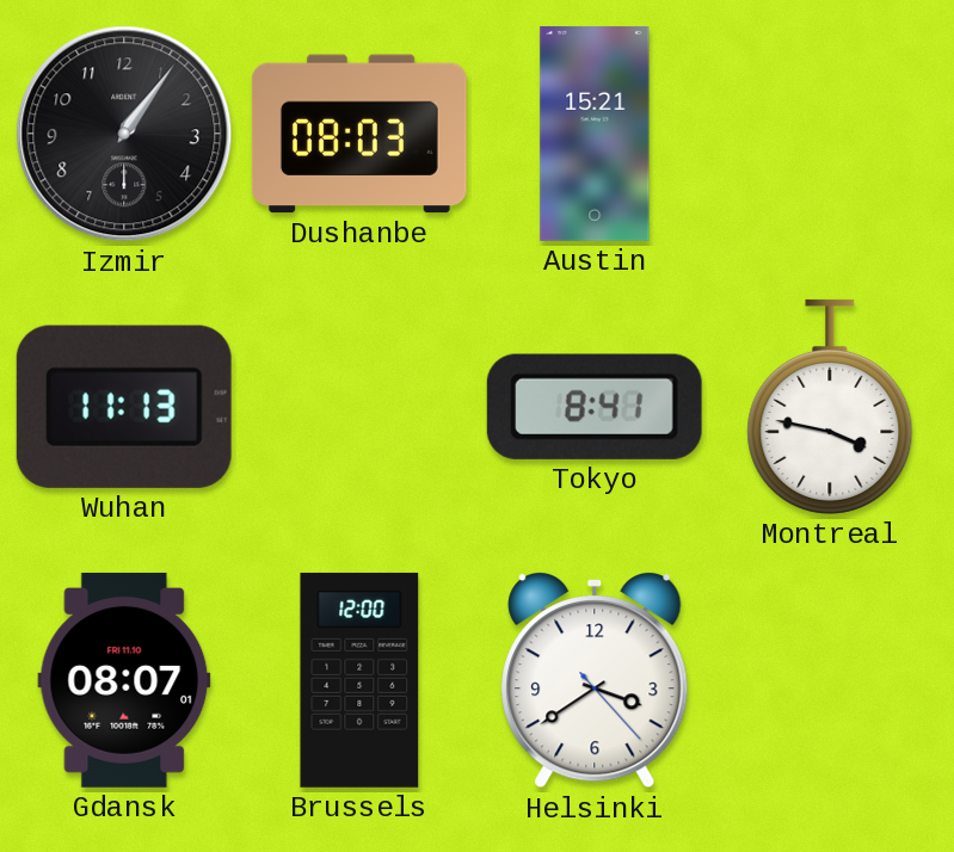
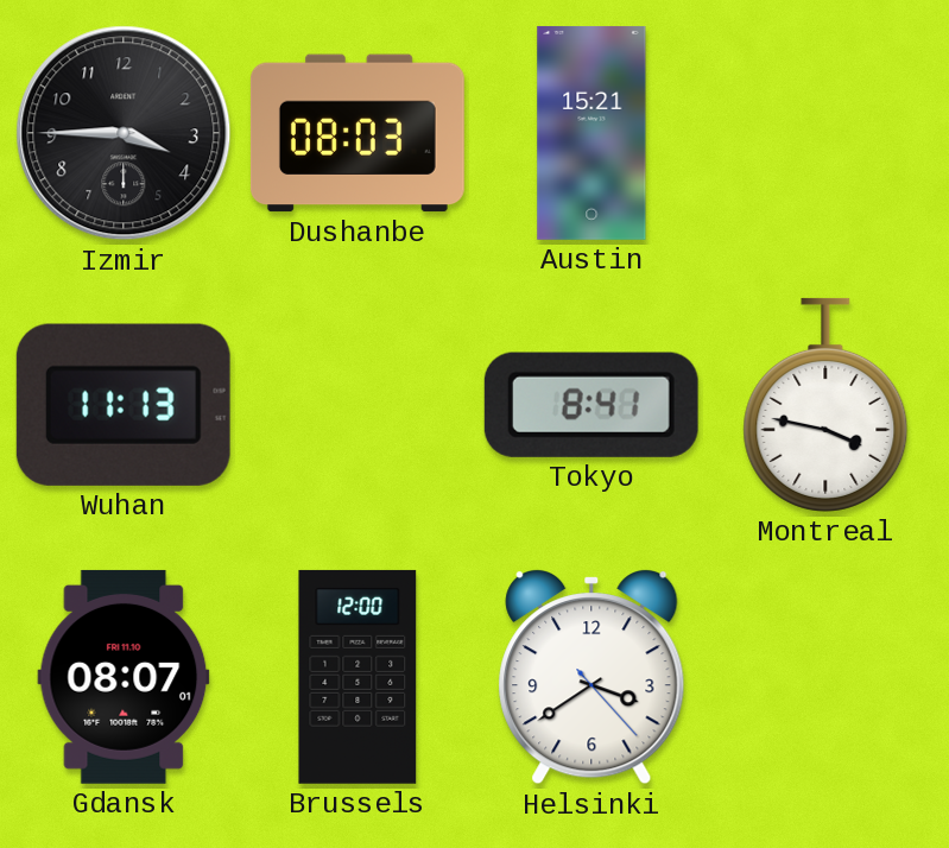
Izmir: 1:06 -> 3:45
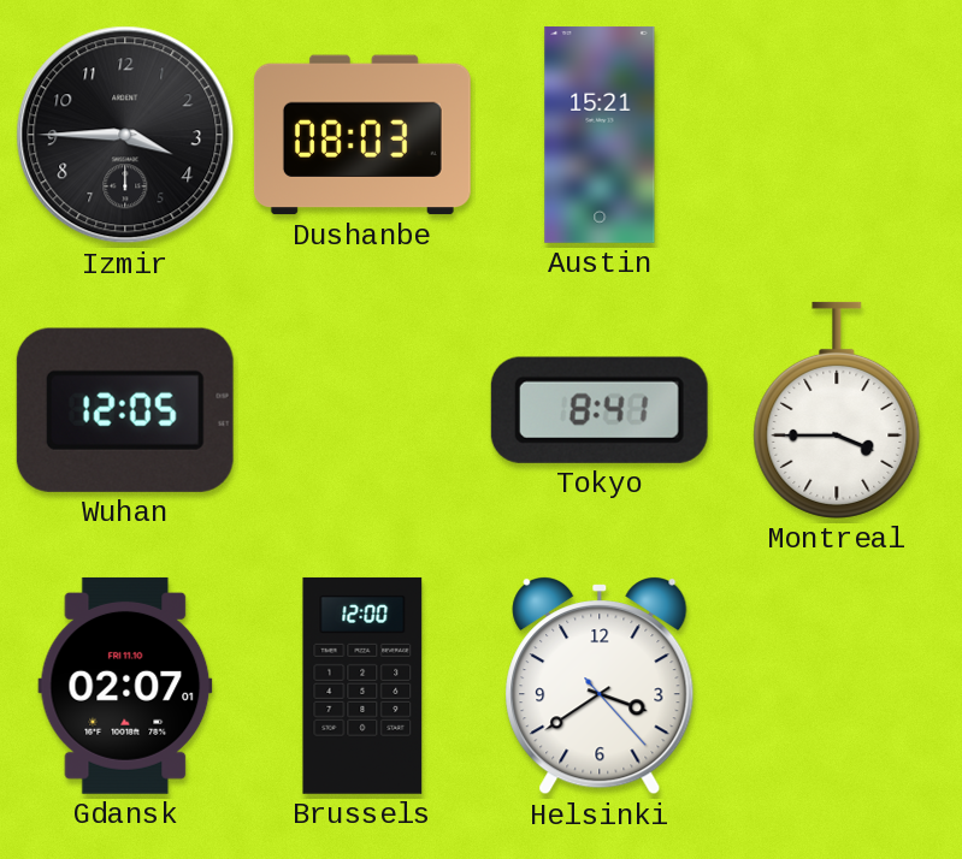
Wuhan: 11:13 -> 12:05
Montreal: 3:47 -> 3:45
Gdansk: 08:07 -> 02:07
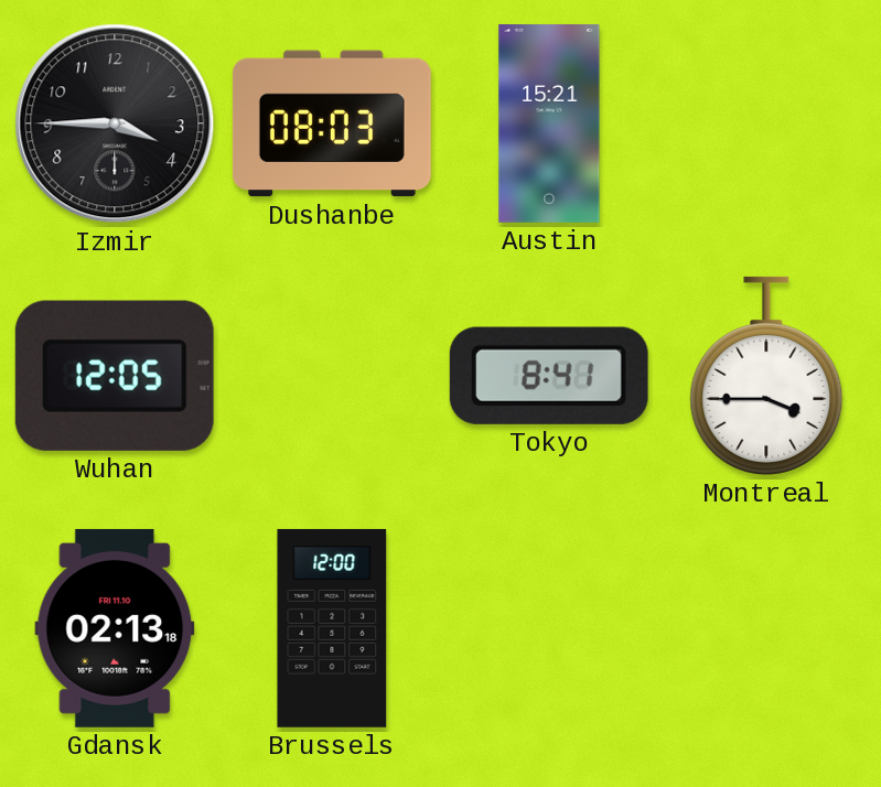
Gdansk: 02:07 -> 02:13
Helsinki: 3:39 -> none
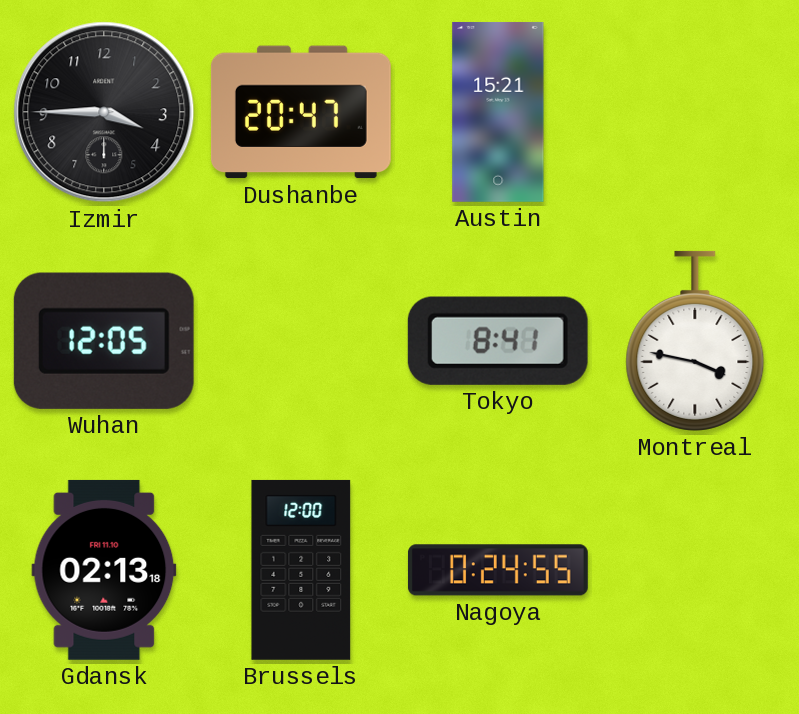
Dushanbe: 08:03 -> 20:47
Montreal: 3:45 -> 3:47
Nagoya: none -> 0:24
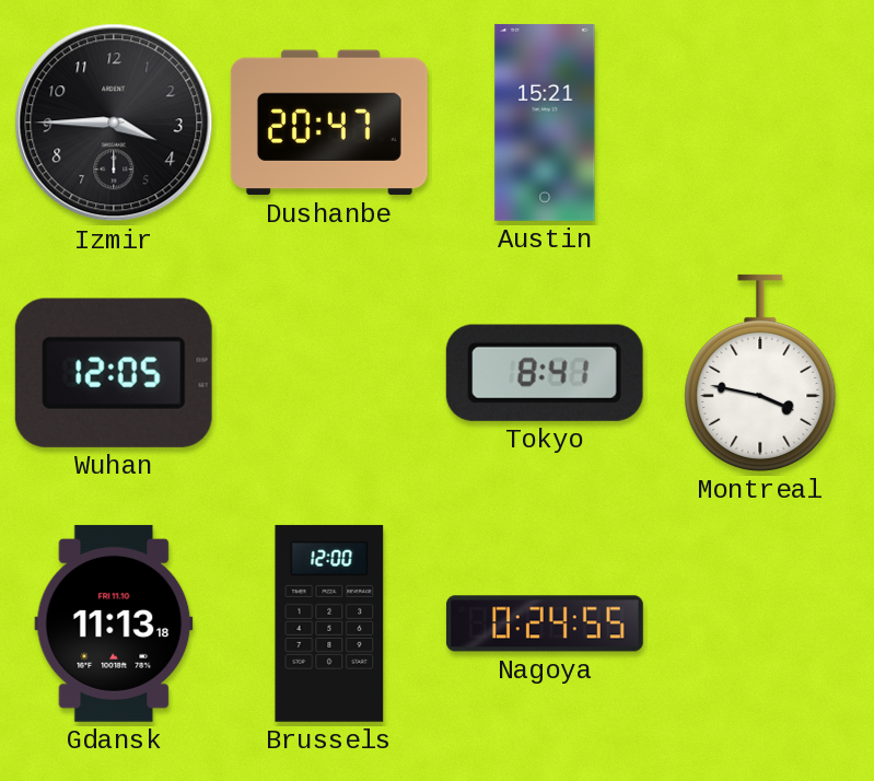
Gdansk: 02:13 -> 11:13
